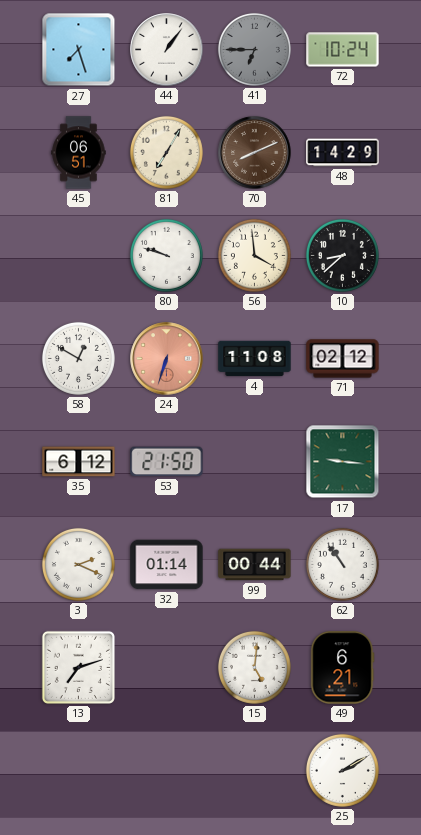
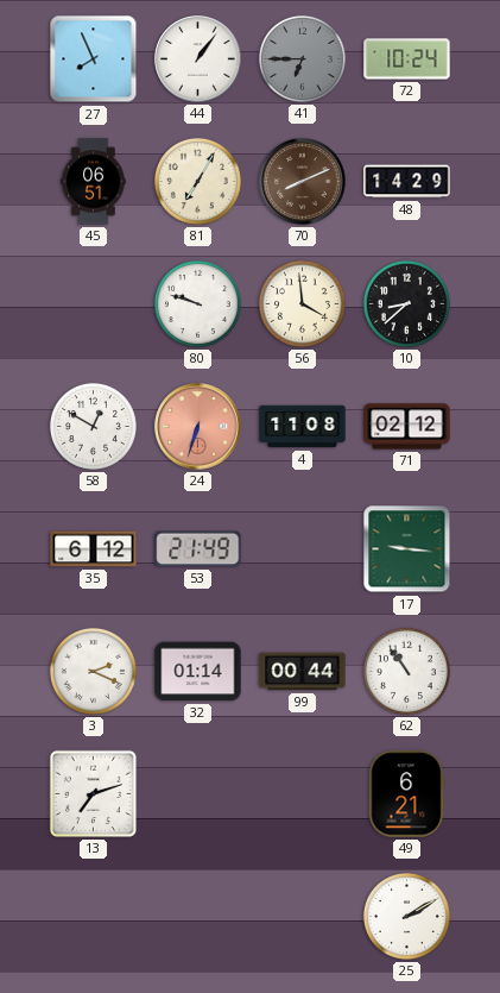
27: 7:27 -> 7:56
53: 21:50 -> 21:49
15: 5:01 -> none
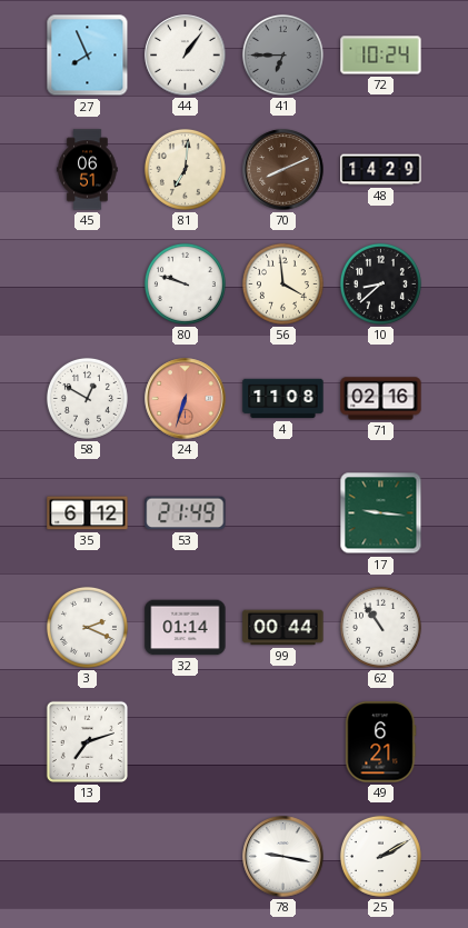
81: 7:05 -> 7:01
71: 02:12 -> 02:16
78: none -> 9:17
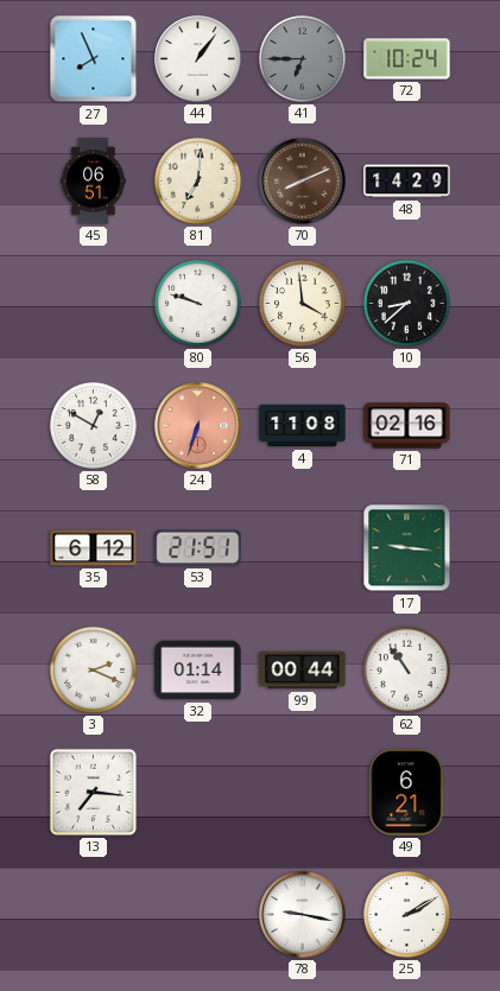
53: 21:49 -> 21:51
13: 7:12 -> 7:16
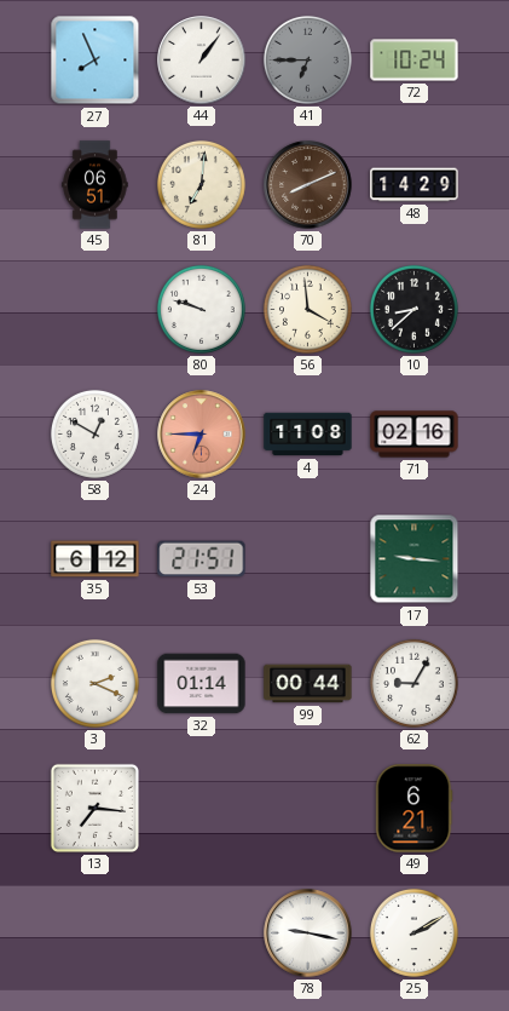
24: 6:33 -> 6:45
62: 10:54 -> 9:05
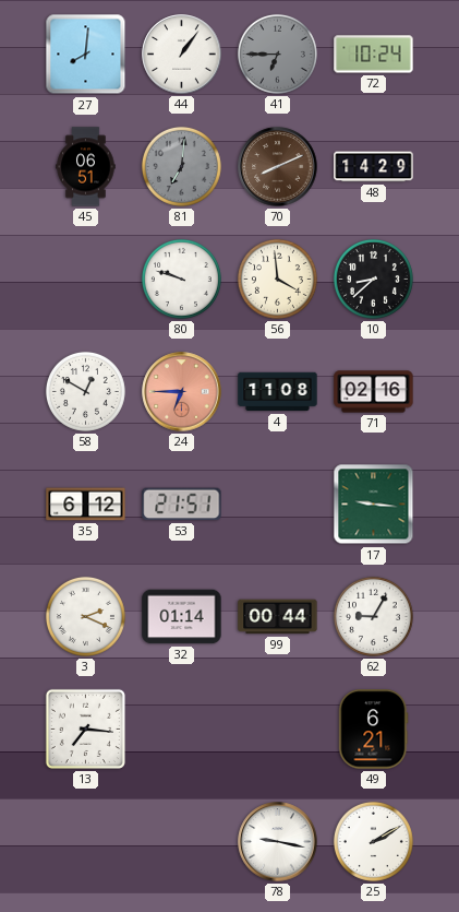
27: 7:56 -> 8:01
81 dial: cream -> grey
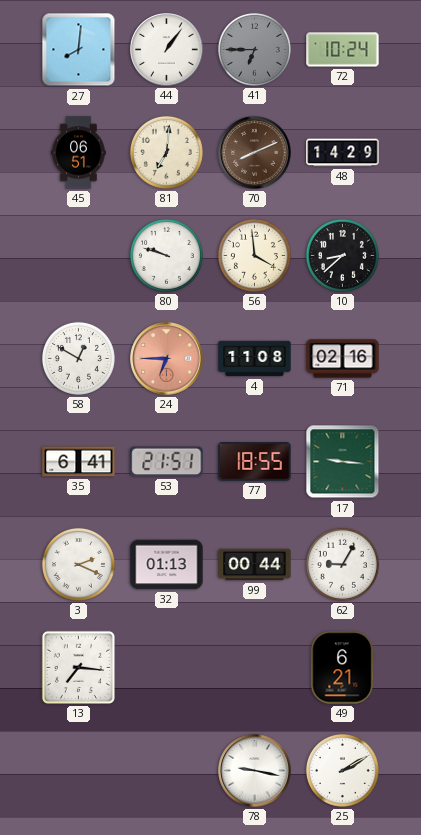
81 dial: grey -> cream
35: 6:12 -> 6:41
77: none -> 18:55
32: 01:14 -> 01:13
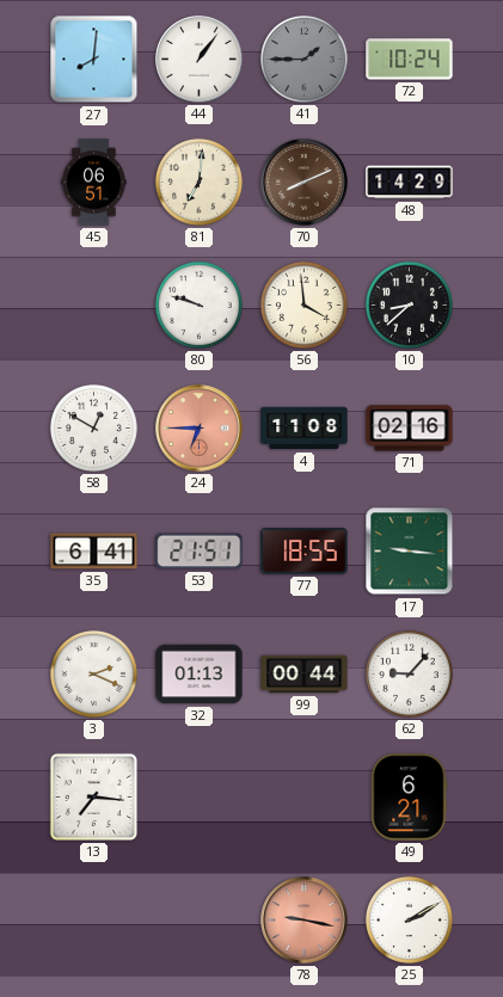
41: 6:45 -> 1:45
62: 9:05 -> 9:07
78 dial: white -> salmon
